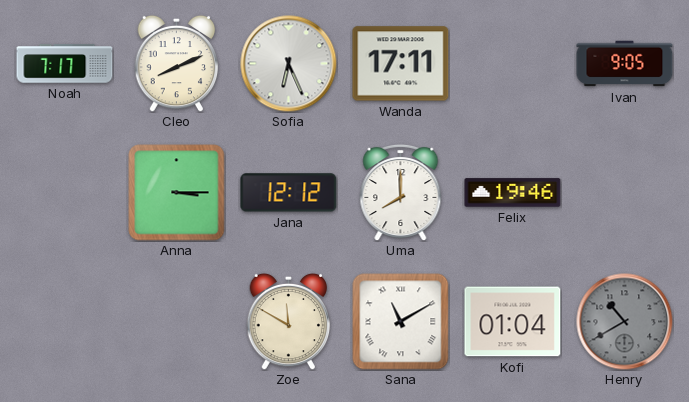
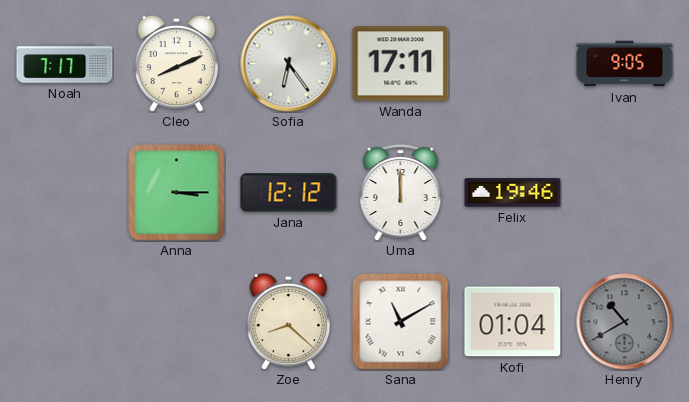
Sofia: 6:26 -> 6:24
Uma: 8:00 -> 12:00
Zoe: 11:50 -> 8:22
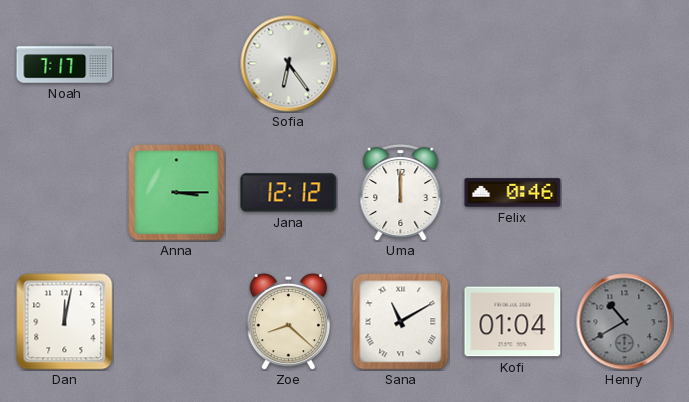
Cleo: 8:11 -> none
Wanda: 17:11 -> none
Ivan: 9:05 -> none
Felix: 19:46 -> 0:46
Dan: none -> 12:02
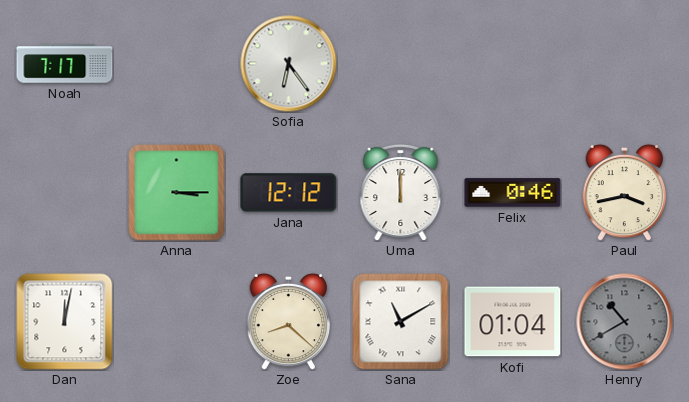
Paul: none -> 3:43
